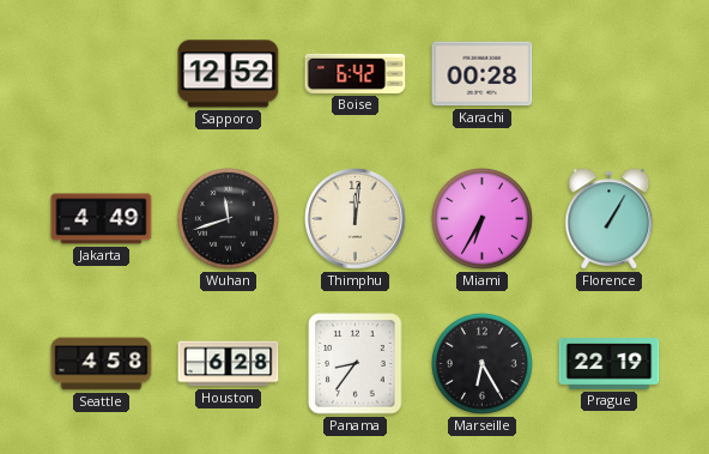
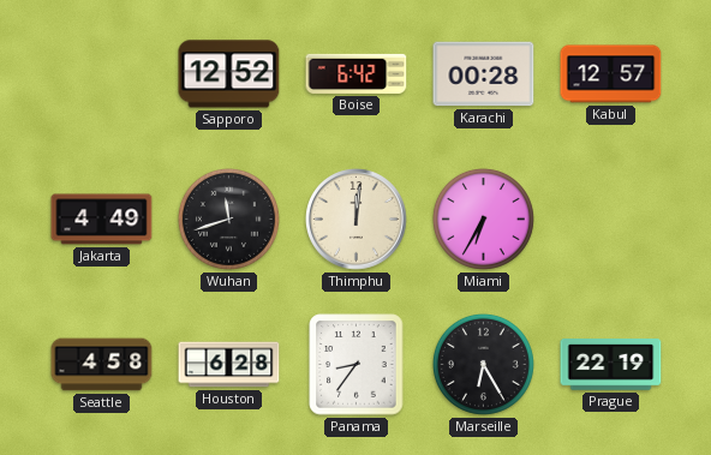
Kabul: none -> 12:57
Florence: 1:05 -> none
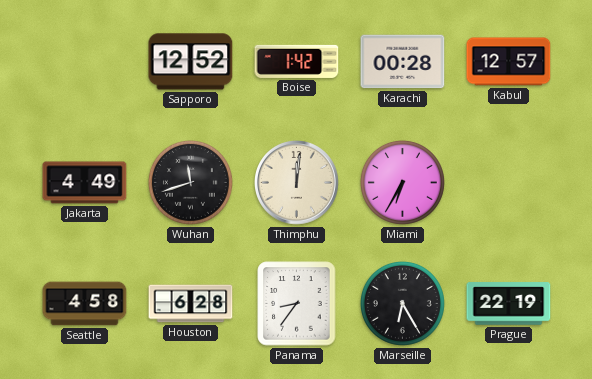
Boise: 6:42 -> 1:42
